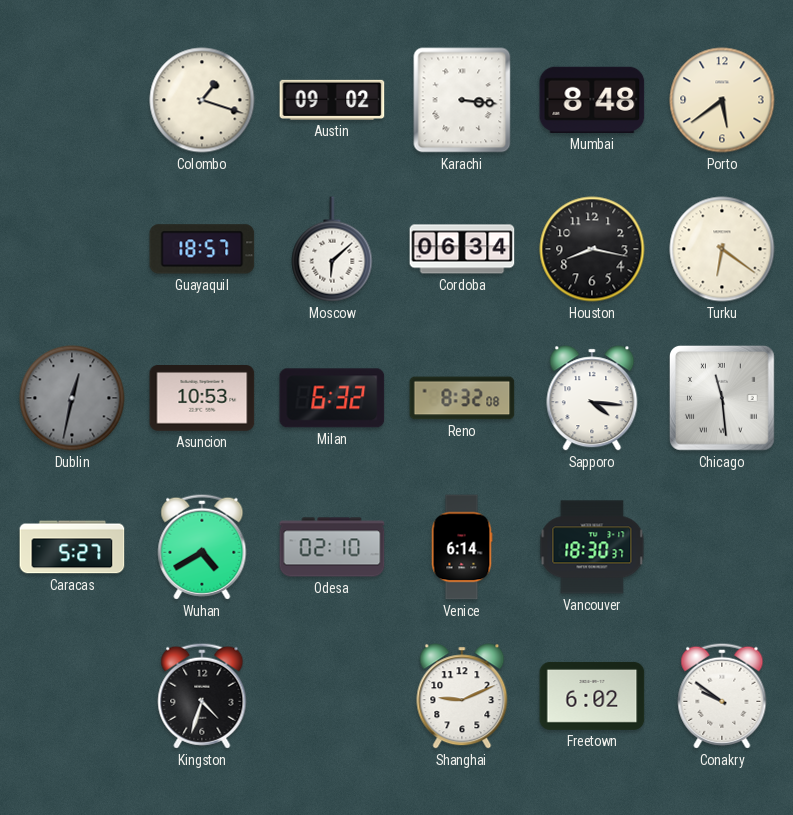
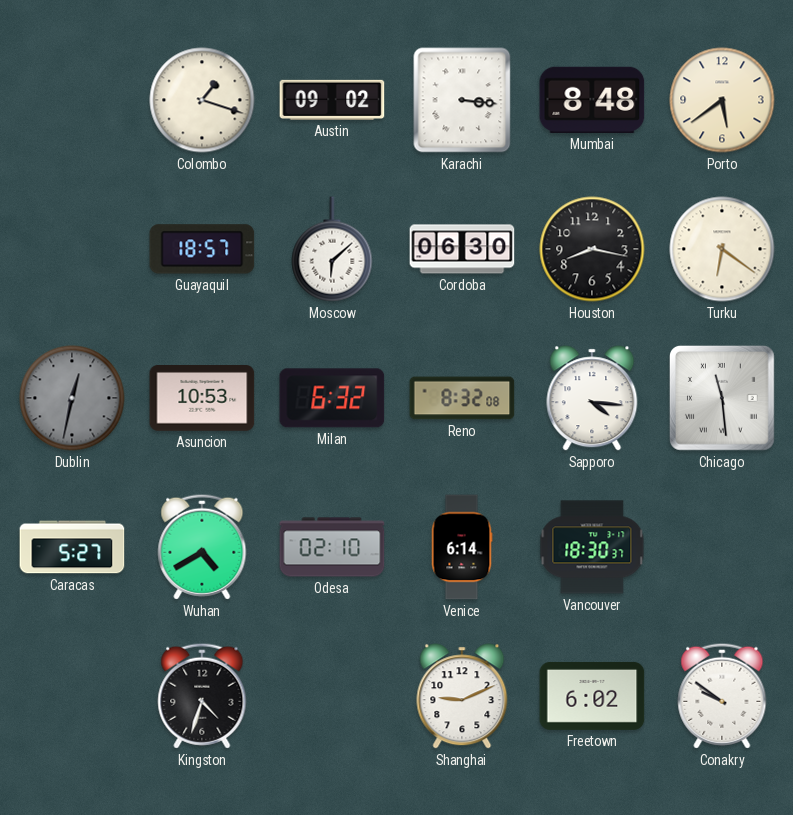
Cordoba: 06:34 -> 06:30
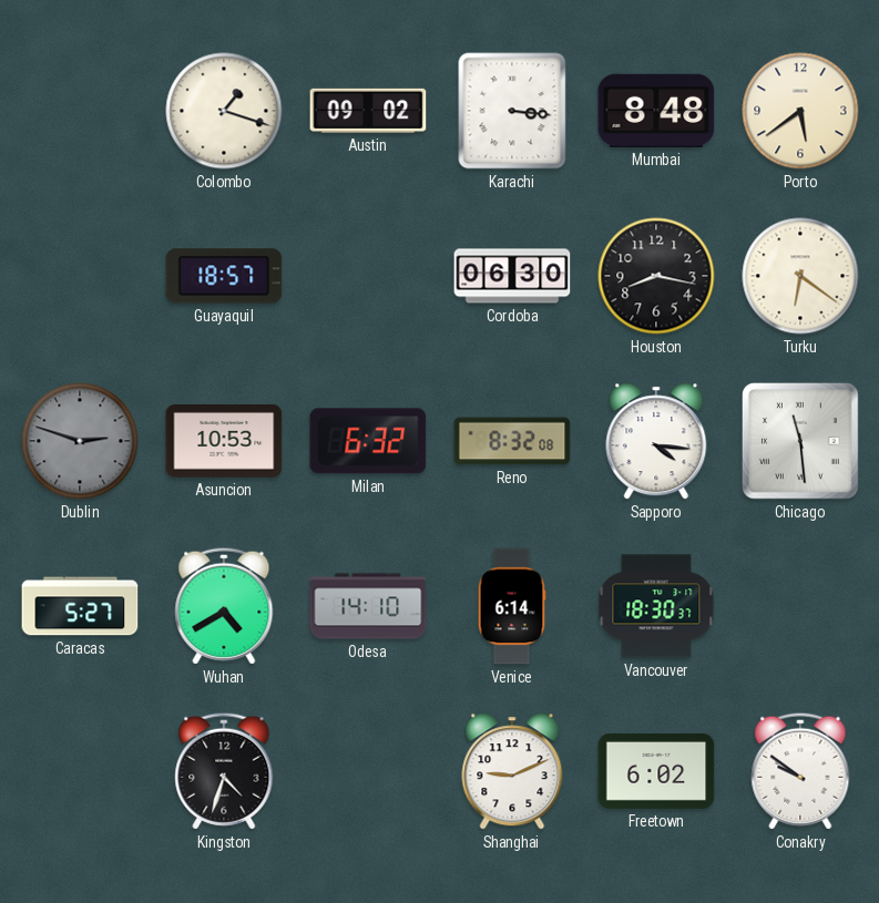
Moscow: 6:08 -> none
Dublin: 12:32 -> 2:48
Odesa: 02:10 -> 14:10
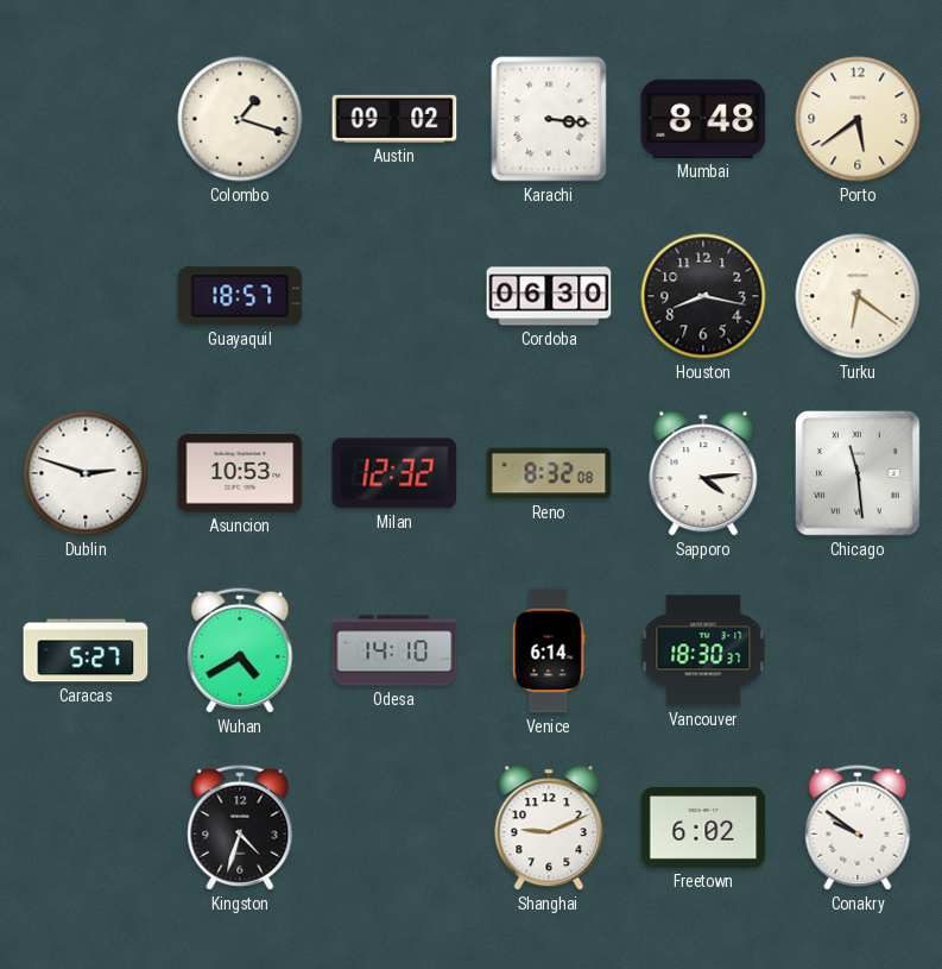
Dublin dial: grey -> white
Milan: 6:32 -> 12:32
Sapporo: 4:16 -> 4:14
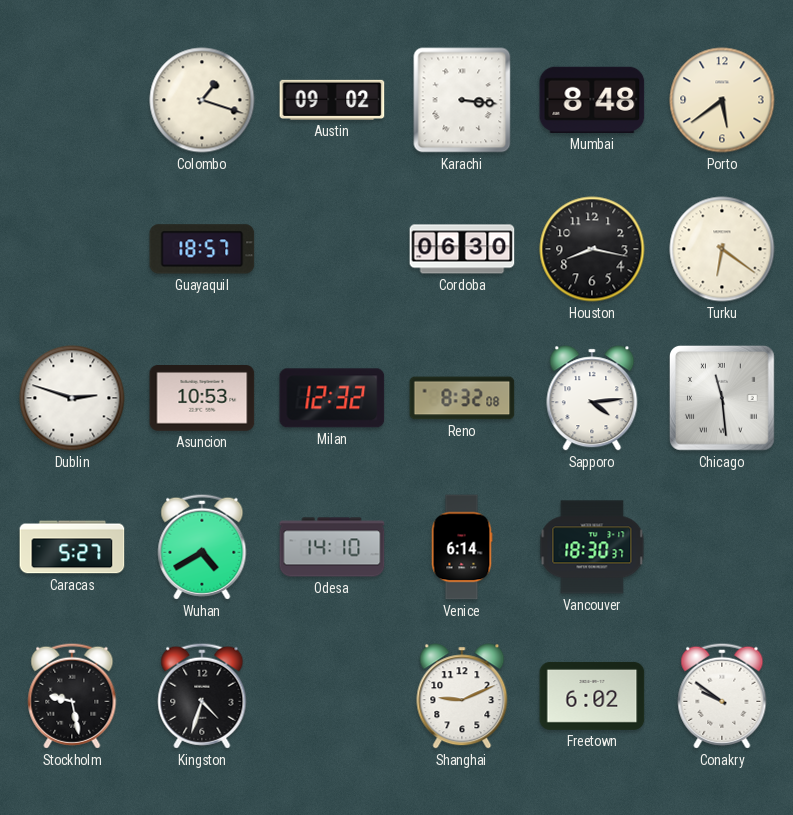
Stockholm: none -> 9:28
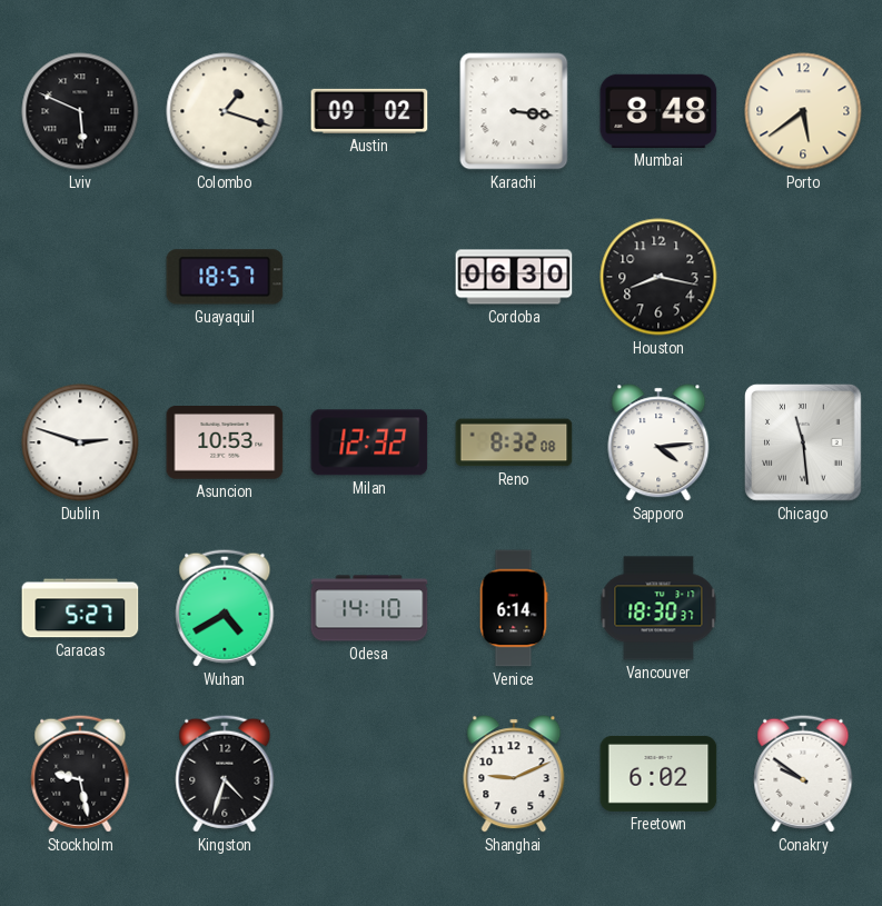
Lviv: none -> 5:49
Turku: 6:21 -> none
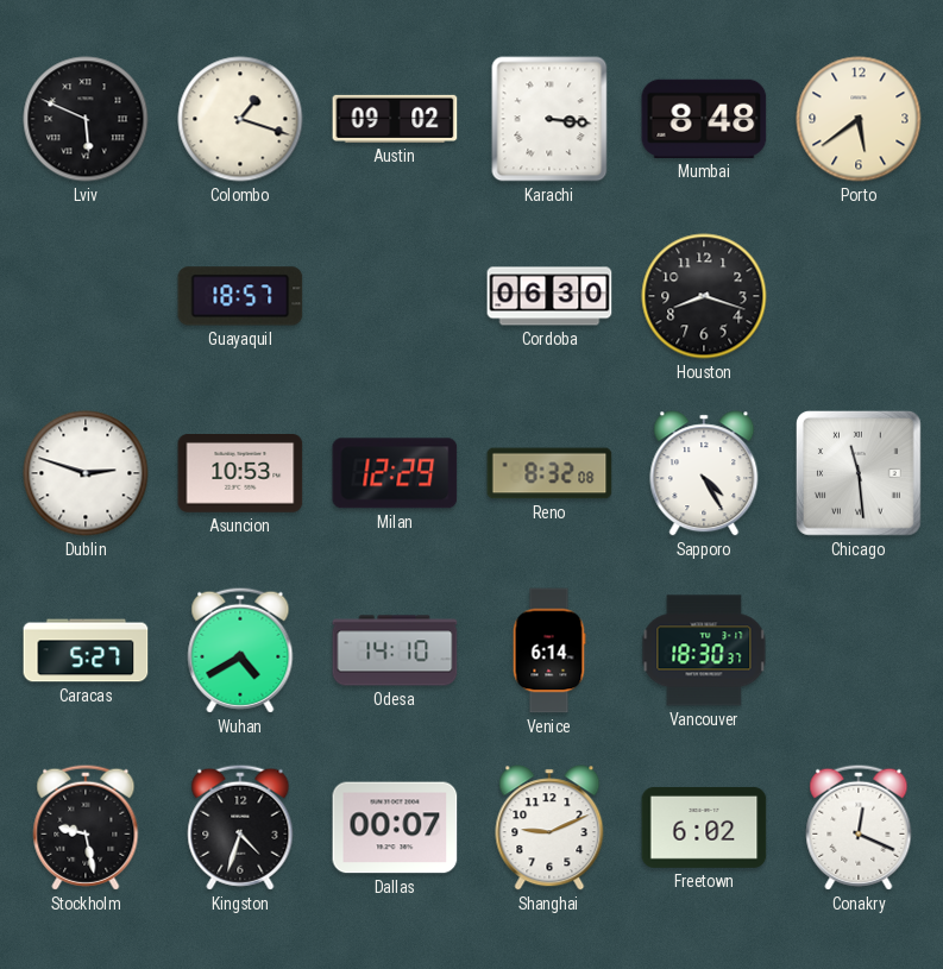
Houston: 8:17 -> 8:18
Milan: 12:32 -> 12:29
Sapporo: 4:14 -> 4:25
Dallas: none -> 00:07
Conakry: 9:51 -> 12:19
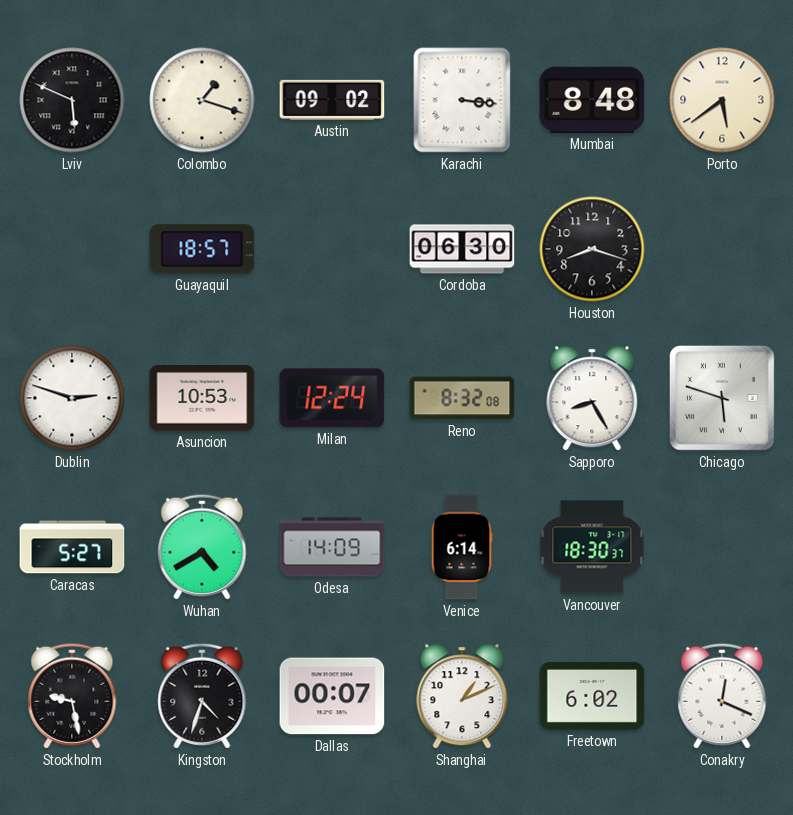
Milan: 12:29 -> 12:24
Sapporo: 4:25 -> 8:25
Chicago: 11:29 -> 5:48
Odesa: 14:10 -> 14:09
Shanghai: 9:11 -> 1:11
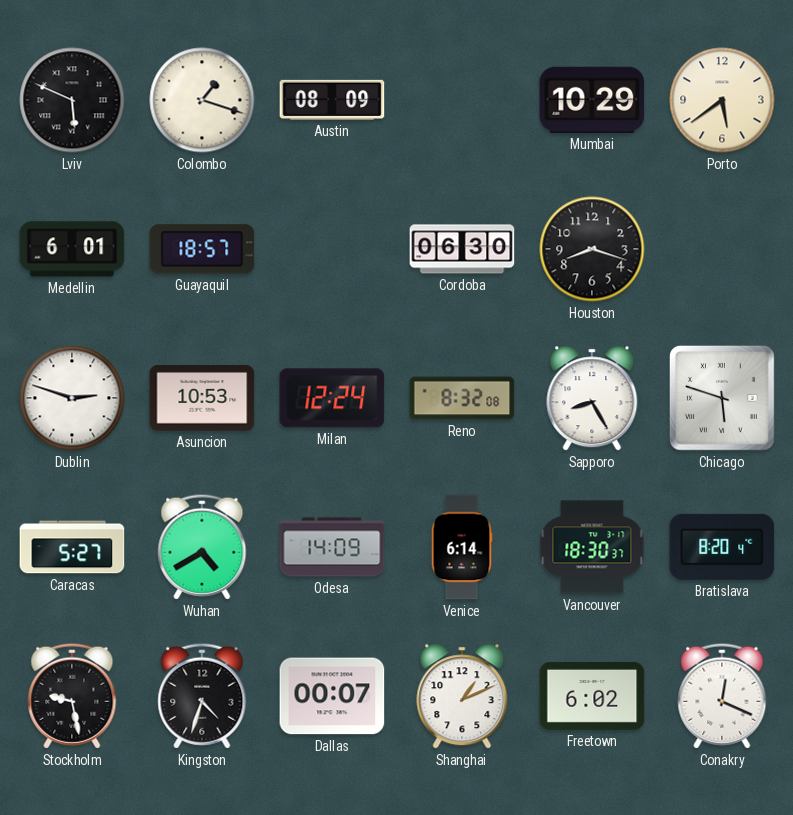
Austin: 09:02 -> 08:09
Karachi: 3:16 -> none
Mumbai: 8:48 -> 10:29
Medellin: none -> 6:01
Bratislava: none -> 8:20
